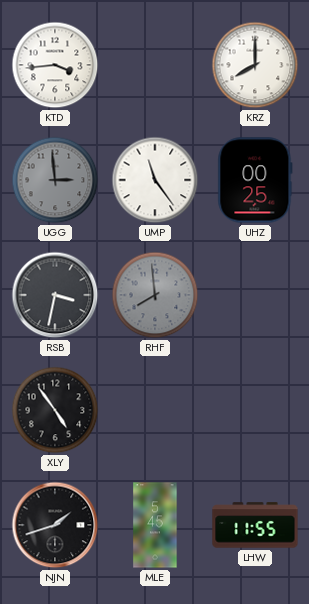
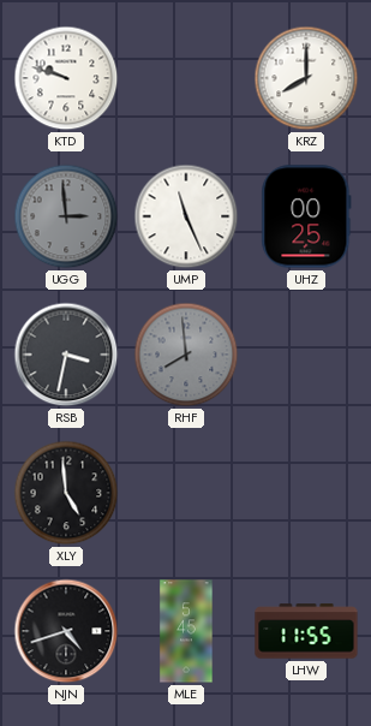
KTD: 3:44 -> 9:48
UMP: 11:24 -> 11:26
XLY: 4:54 -> 4:59
NJN: 1:42 -> 4:42
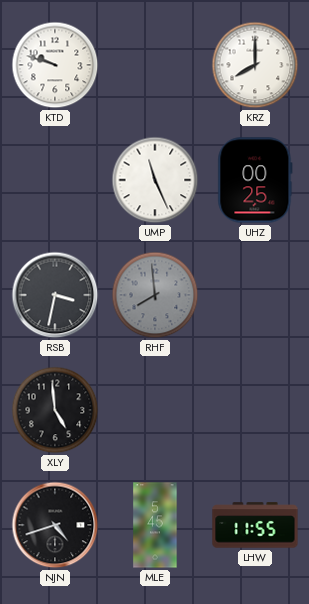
UGG: 2:59 -> none
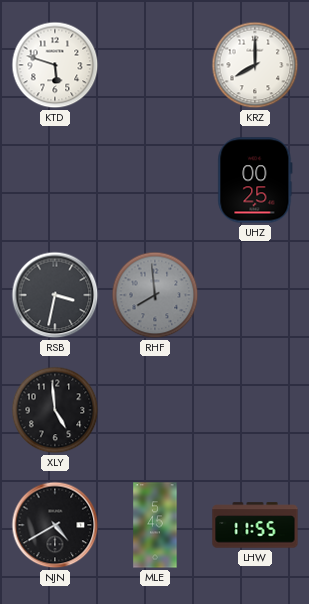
KTD: 9:48 -> 5:48
UMP: 11:26 -> none
NJN: 4:42 -> 4:40
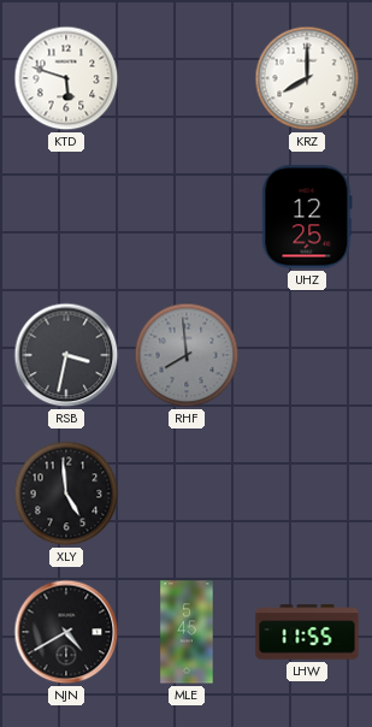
UHZ: 00:25 -> 12:25
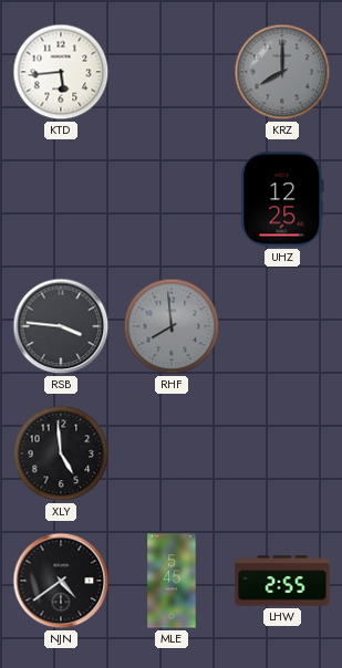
KTD: 5:48 -> 5:44
KRZ dial: white -> grey
RSB: 3:32 -> 3:46
NJN: 4:40 -> 4:39
LHW: 11:55 -> 2:55
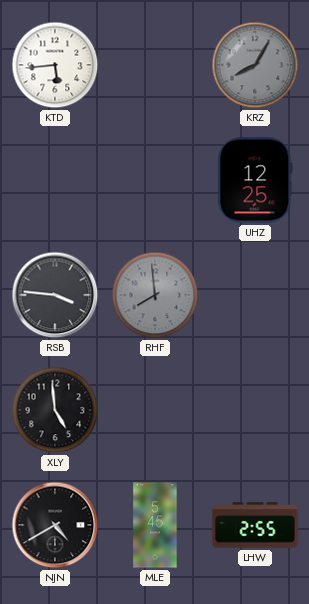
KRZ: 8:00 -> 8:05
NJN: 4:39 -> 4:40
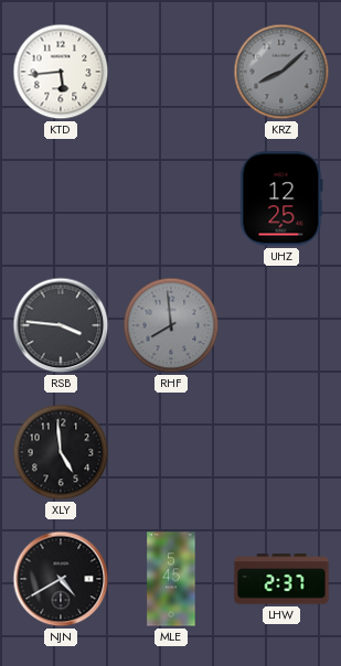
KRZ: 8:05 -> 8:08
LHW: 2:55 -> 2:37
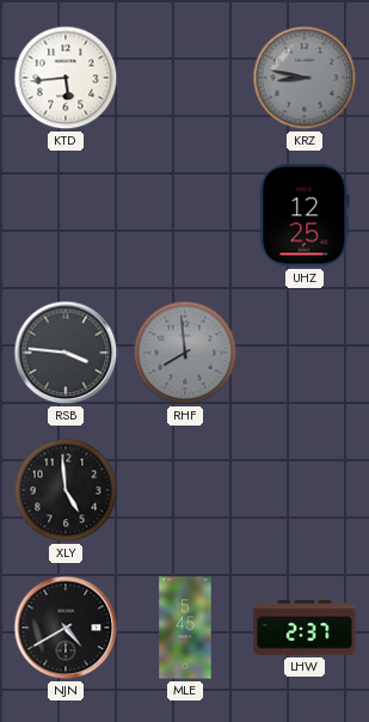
KRZ: 8:08 -> 8:47
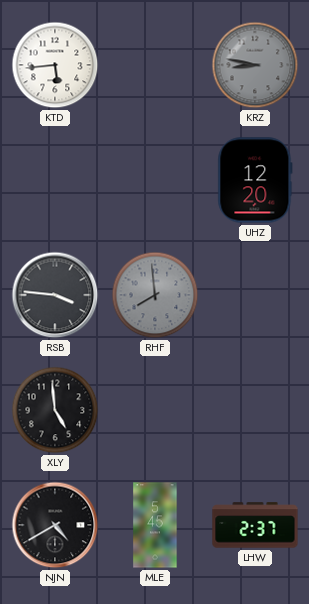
UHZ: 12:25 -> 12:20
